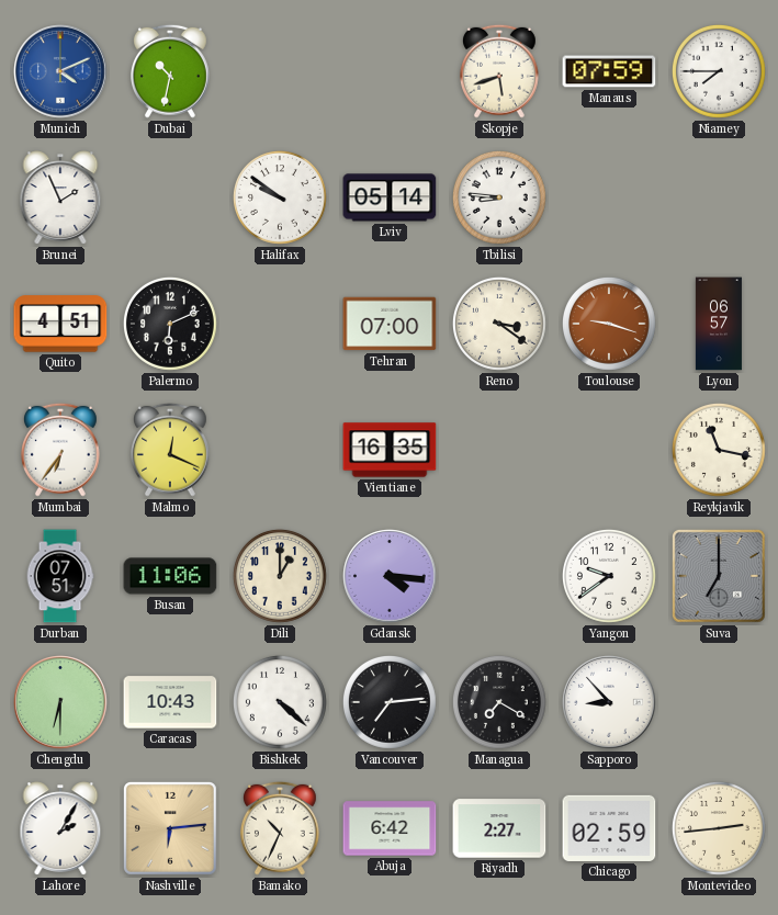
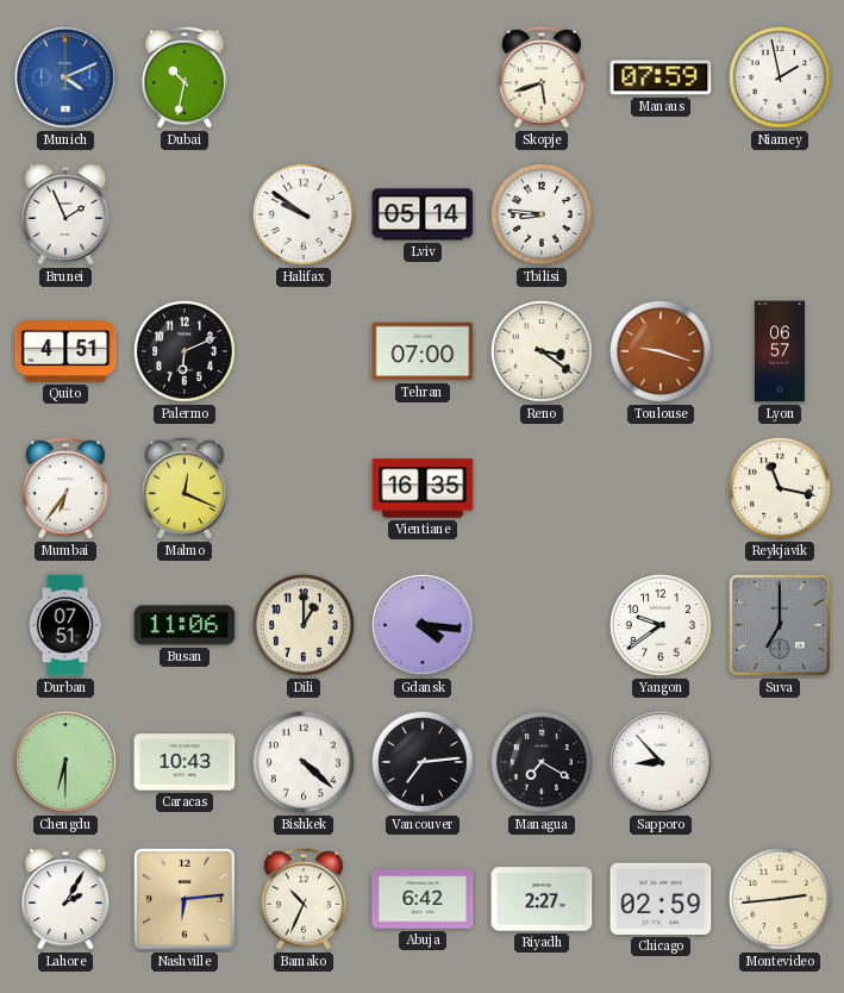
Niamey: 7:45 -> 1:58
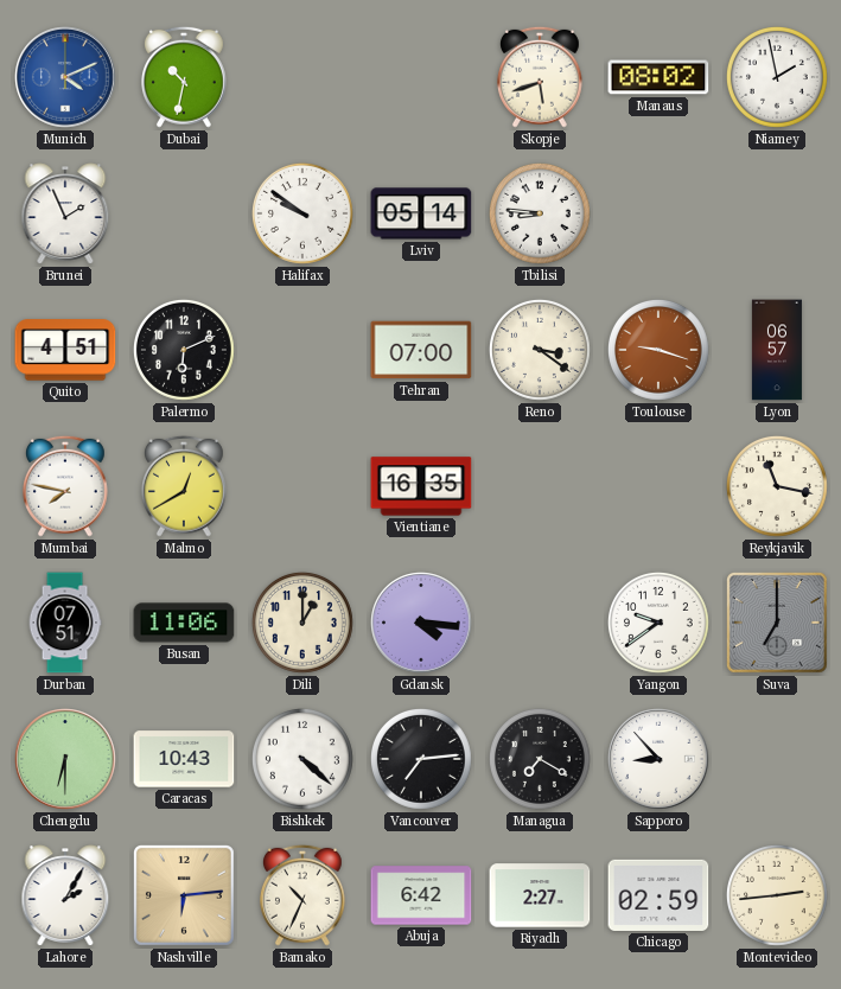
Manaus: 07:59 -> 08:02
Mumbai: 6:36 -> 7:47
Malmo: 12:19 -> 12:40
